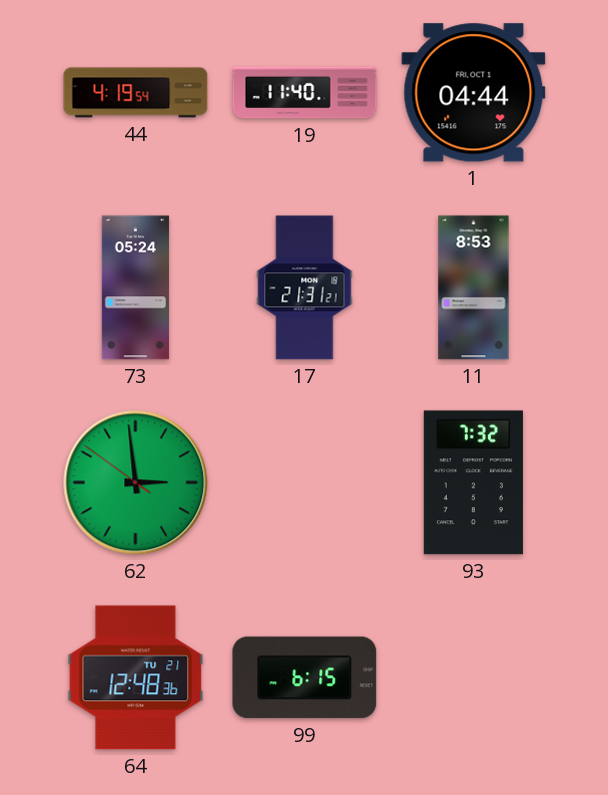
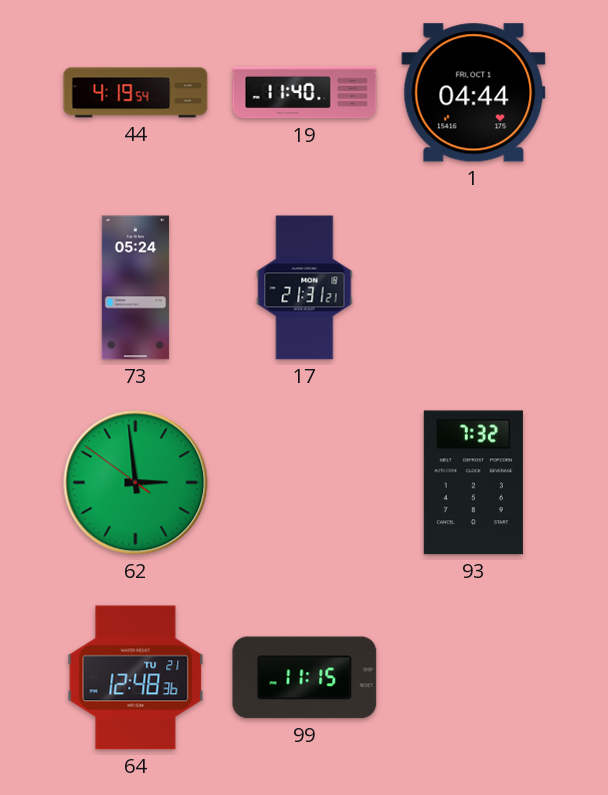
11: 8:53 -> none
99: 6:15 -> 11:15
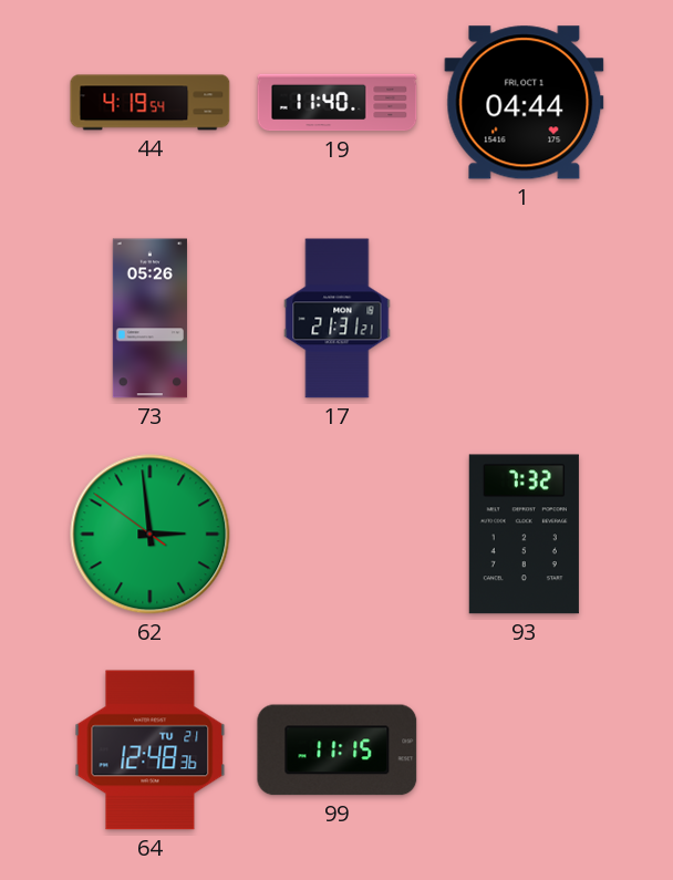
73: 05:24 -> 05:26
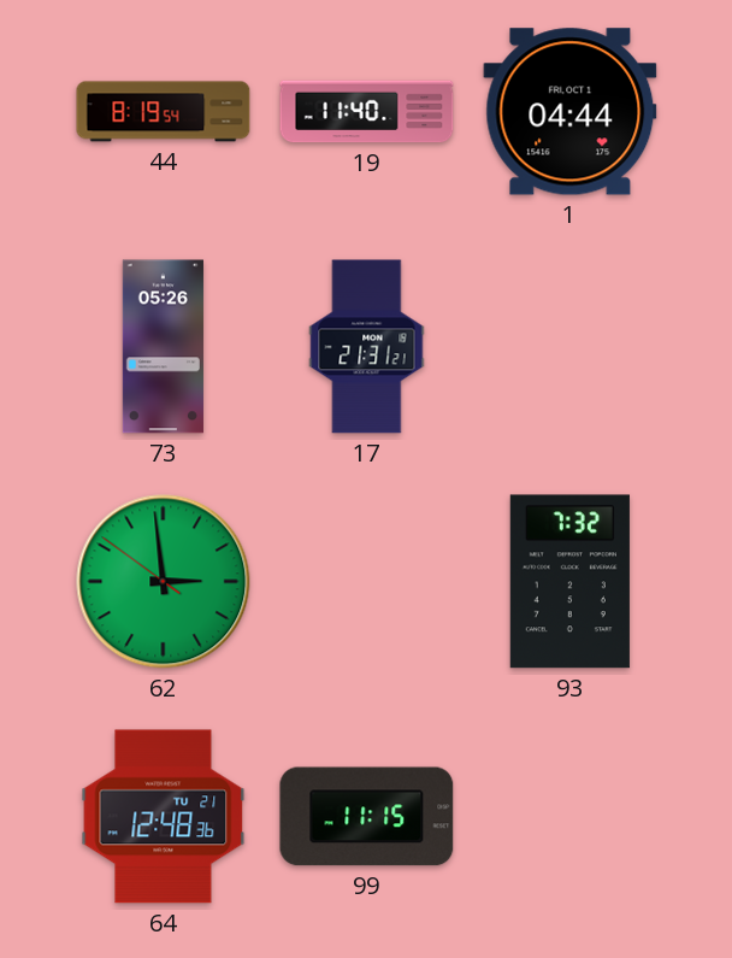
44: 4:19 -> 8:19
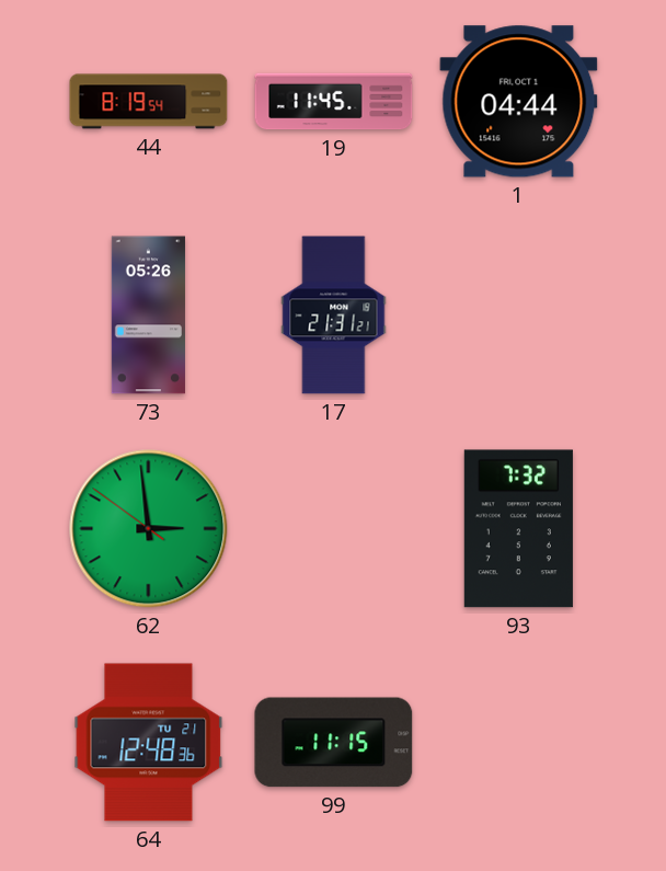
19: 11:40 -> 11:45
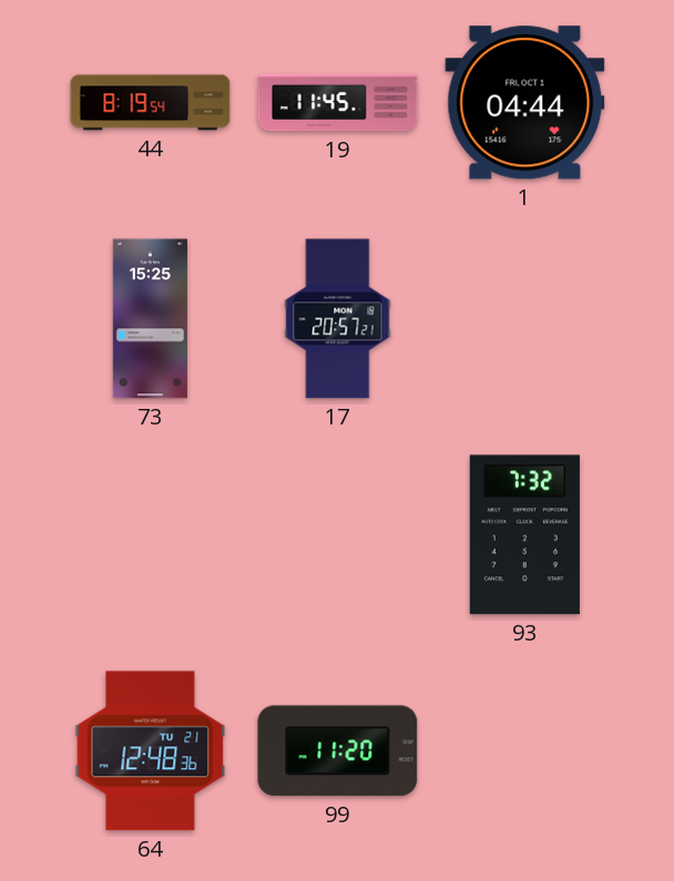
73: 05:26 -> 15:25
17: 21:31 -> 20:57
62: 2:58 -> none
99: 11:15 -> 11:20
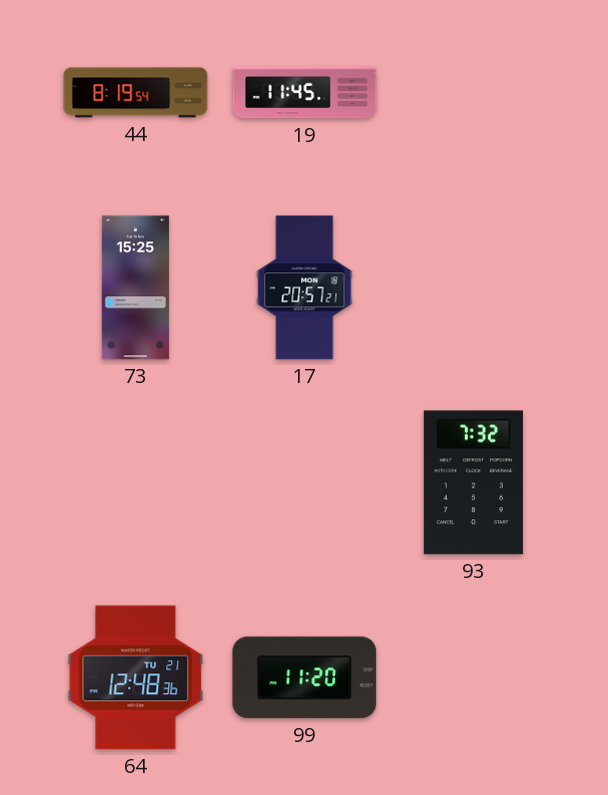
1: 04:44 -> none
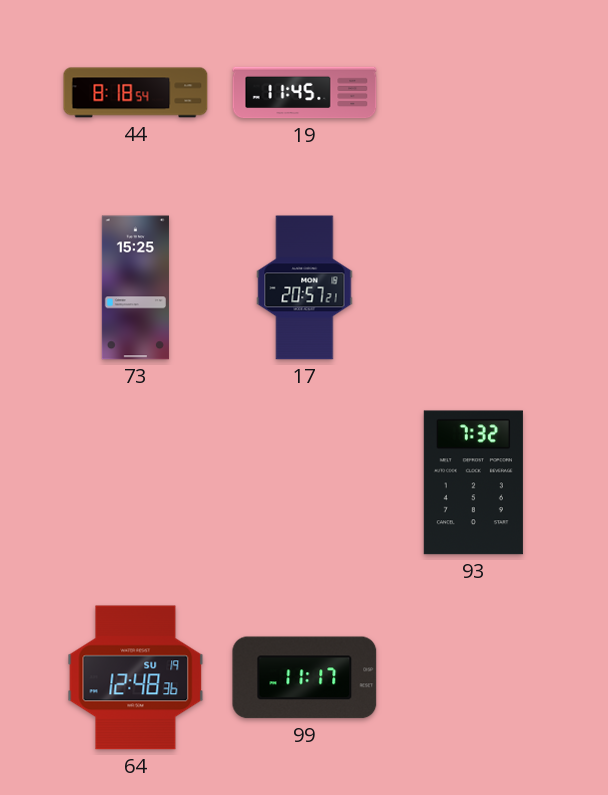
44: 8:19 -> 8:18
64 date: TU 21 -> SU 19
99: 11:20 -> 11:17
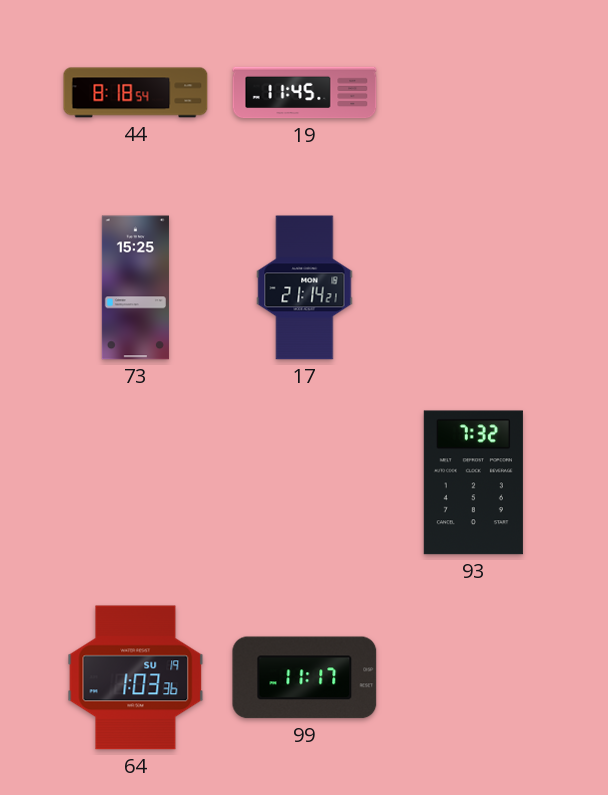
17: 20:57 -> 21:14
64: 12:48 -> 1:03
